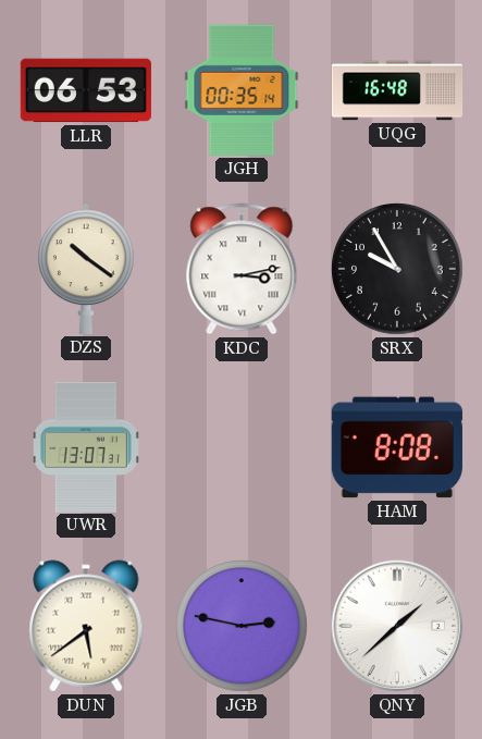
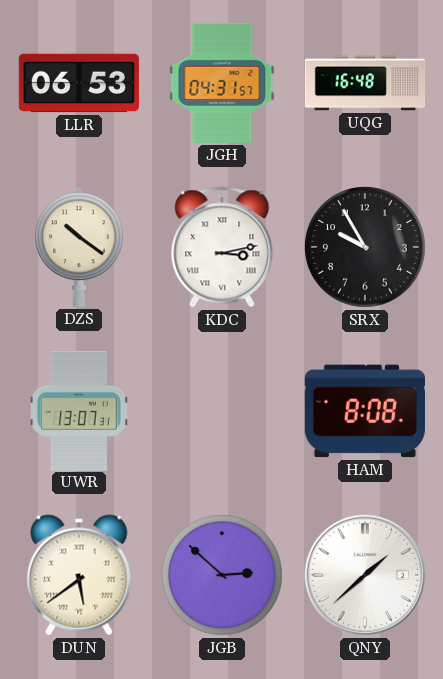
JGH: 00:35 -> 04:31
JGB: 2:47 -> 2:52
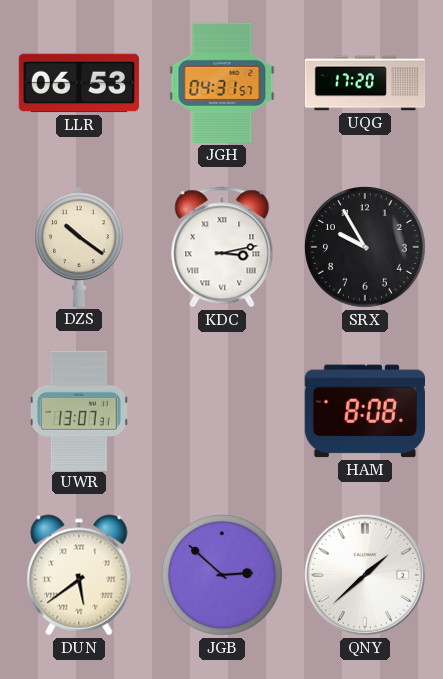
UQG: 16:48 -> 17:20
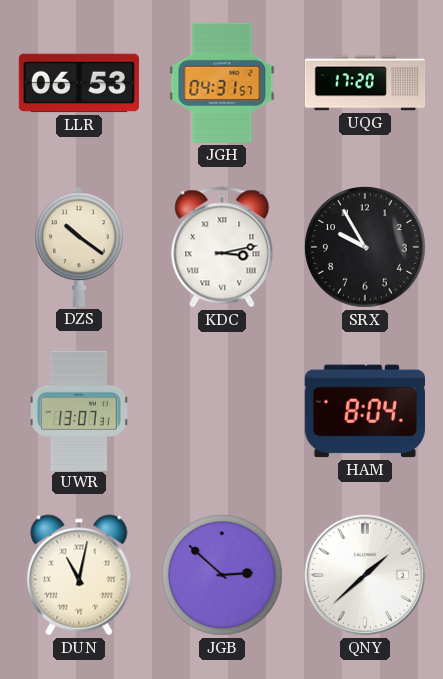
HAM: 8:08 -> 8:04
DUN: 5:39 -> 11:02
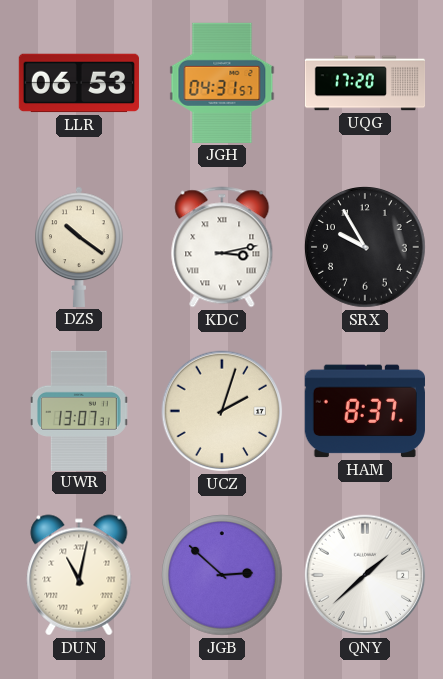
UCZ: none -> 2:03
HAM: 8:04 -> 8:37
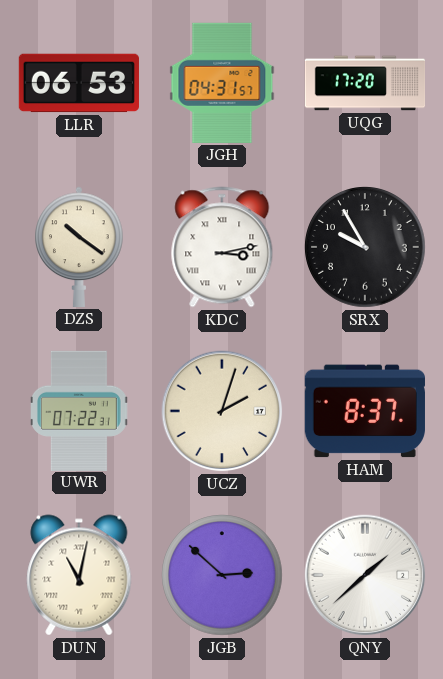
UWR: 13:07 -> 07:22
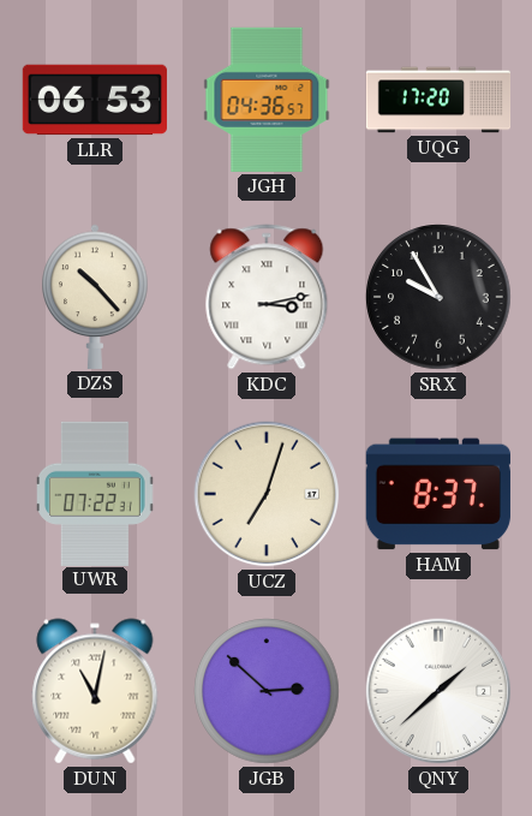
JGH: 04:31 -> 04:36
DZS: 10:21 -> 10:23
UCZ: 2:03 -> 7:03
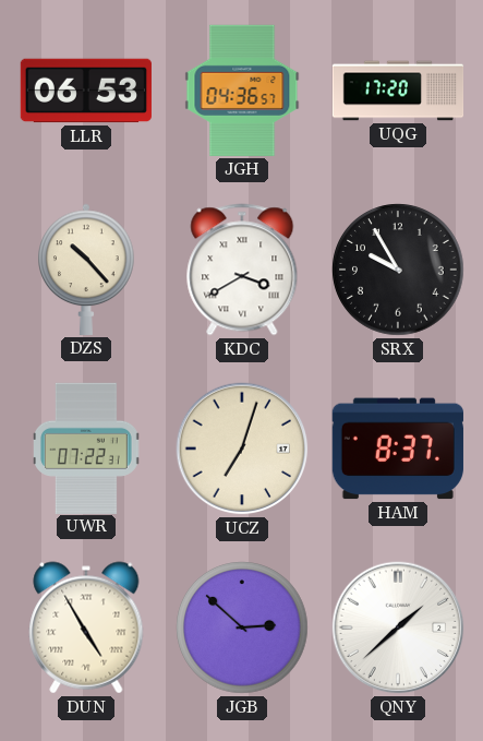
KDC: 3:13 -> 3:40
DUN: 11:02 -> 4:55
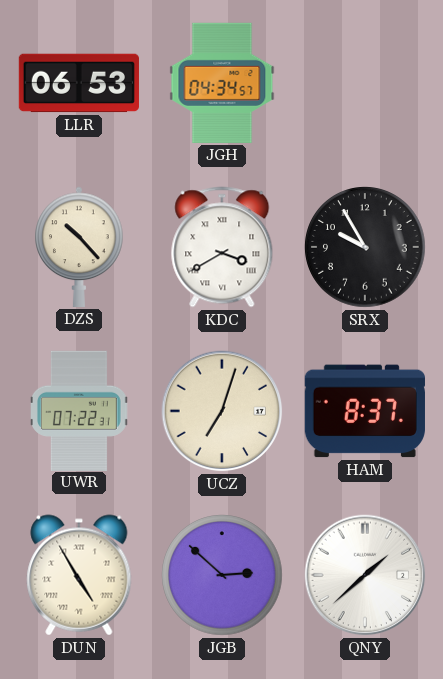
JGH: 04:36 -> 04:34
UQG: 17:20 -> none
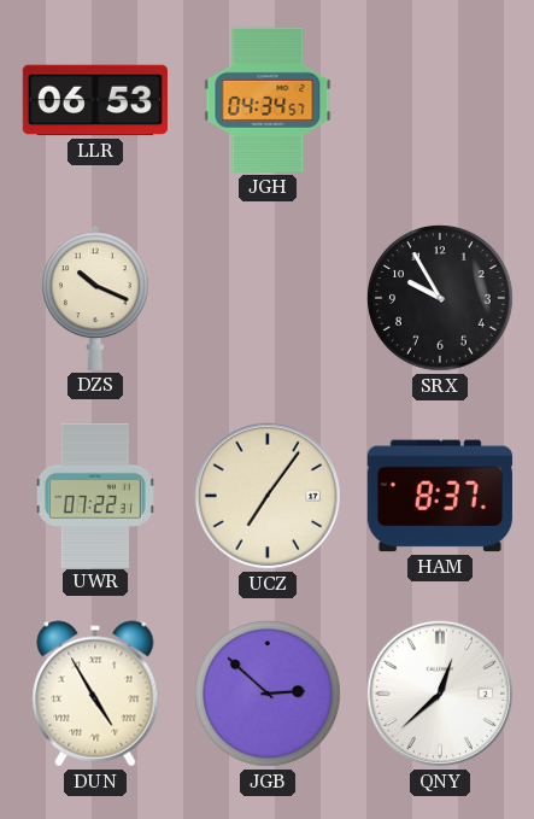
DZS: 10:23 -> 10:19
KDC: 3:40 -> none
UCZ: 7:03 -> 7:06
QNY: 1:38 -> 12:38
